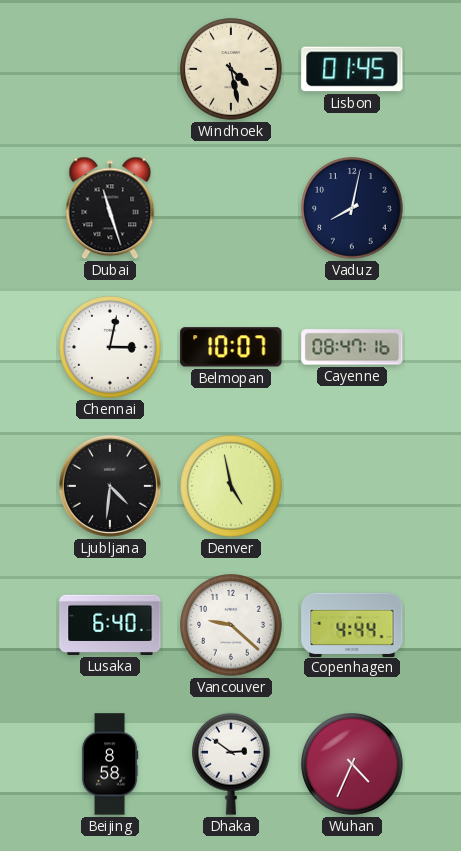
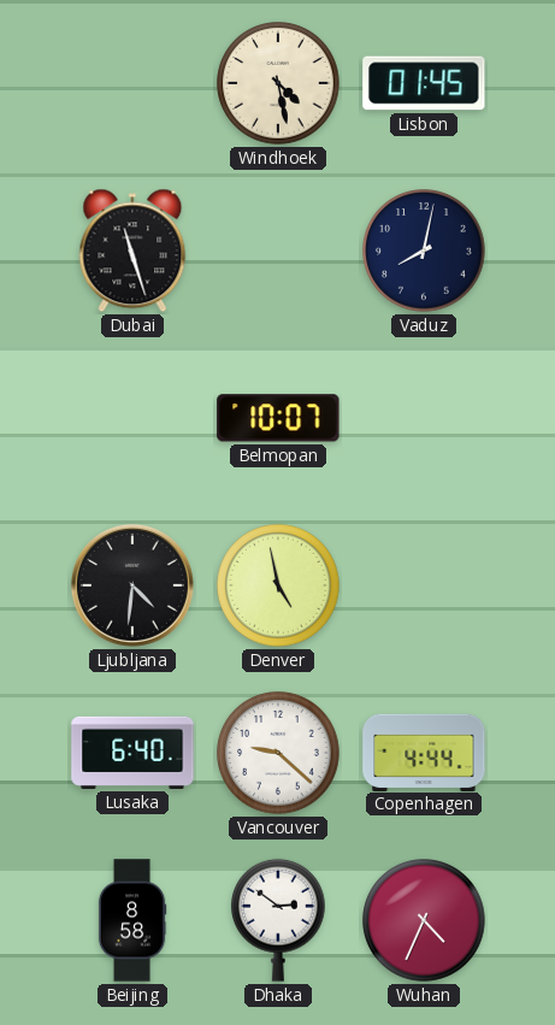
Chennai: 3:02 -> none
Cayenne: 08:47 -> none
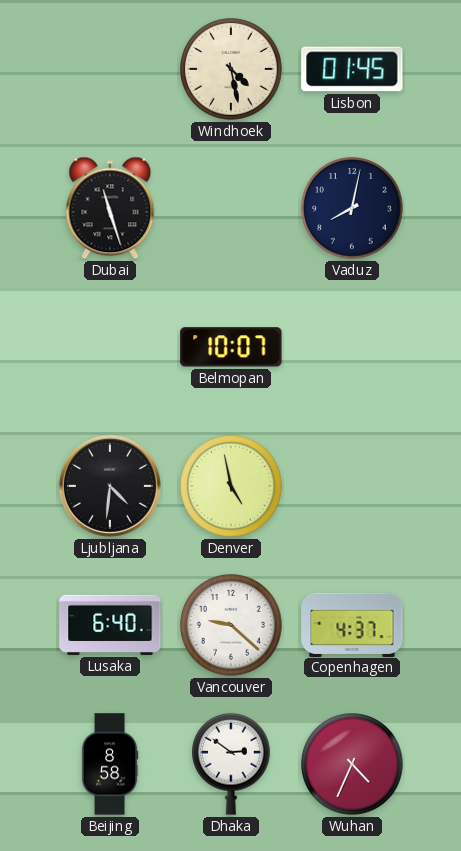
Copenhagen: 4:44 -> 4:37
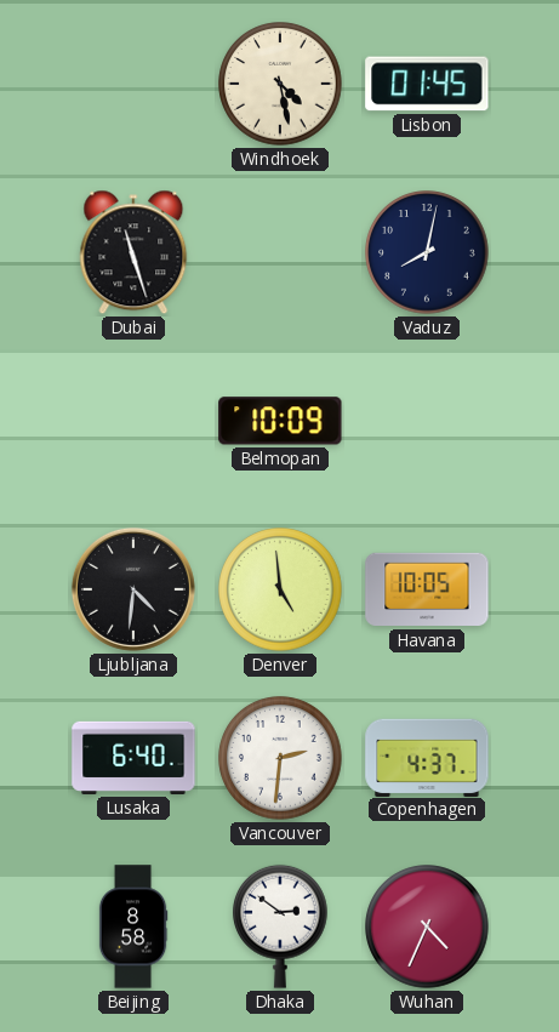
Belmopan: 10:07 -> 10:09
Denver: 4:58 -> 4:59
Havana: none -> 10:05
Vancouver: 9:22 -> 2:31
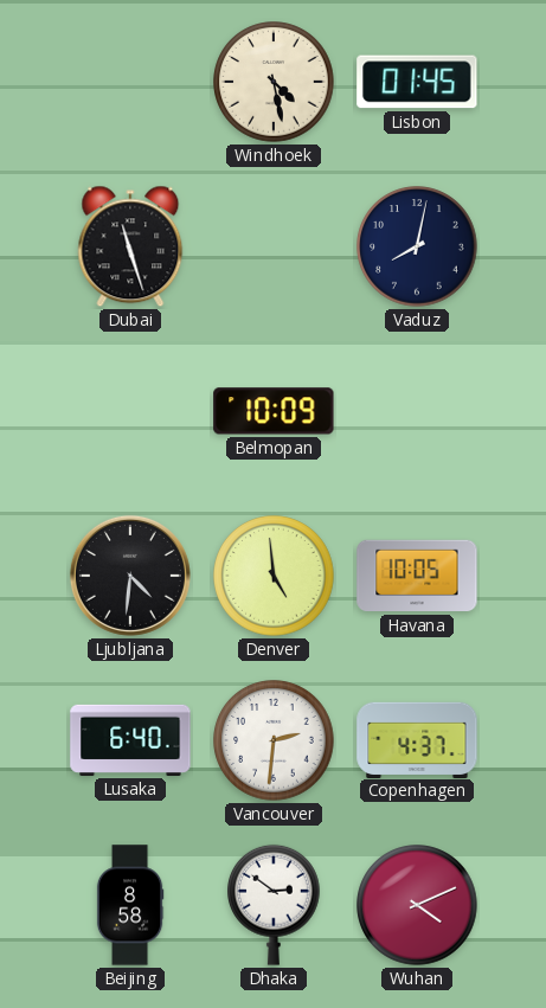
Wuhan: 4:34 -> 4:11
